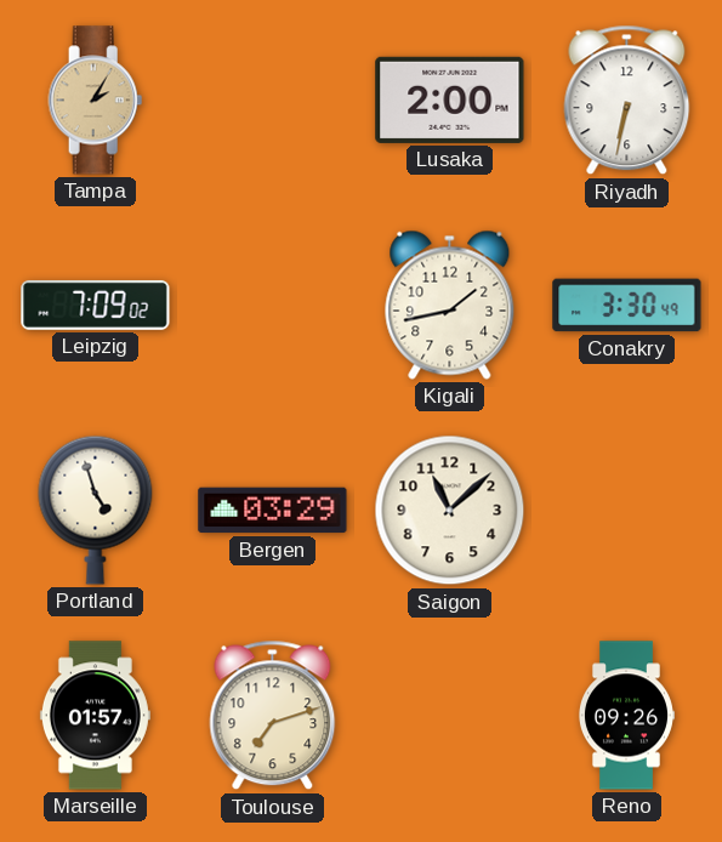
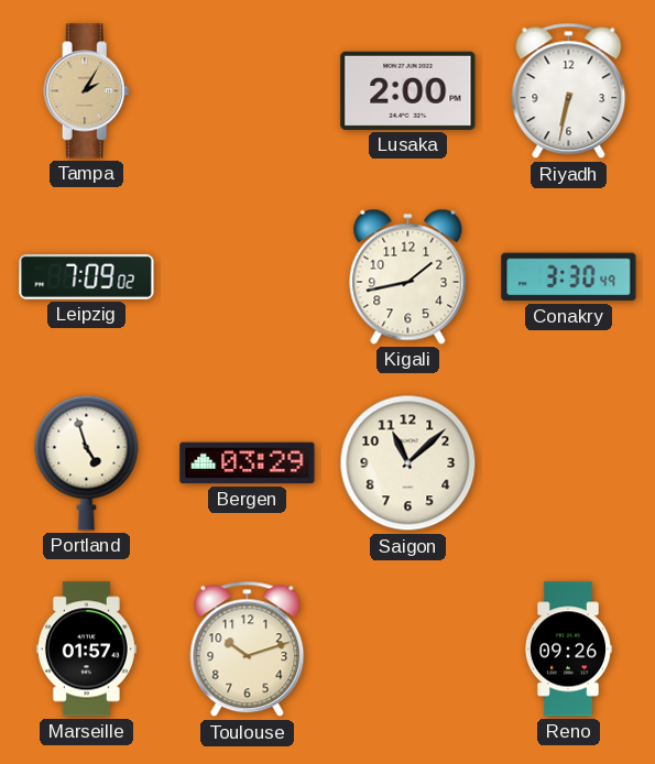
Toulouse: 7:12 -> 10:12
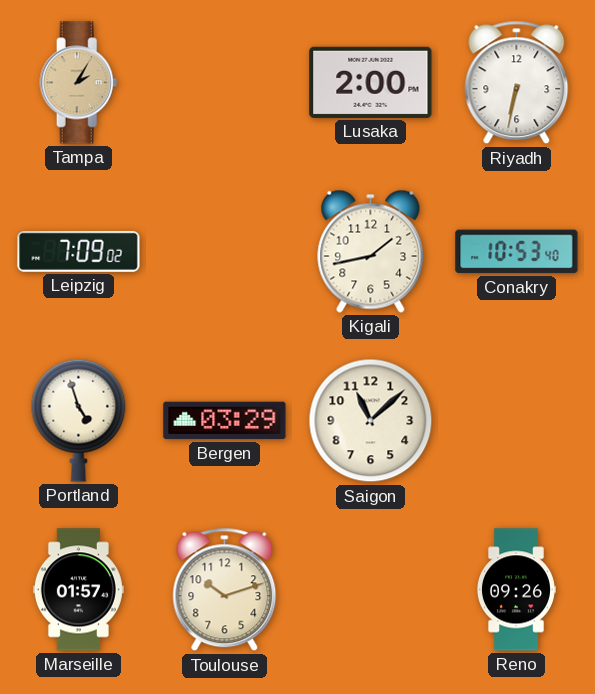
Conakry: 3:30 -> 10:53
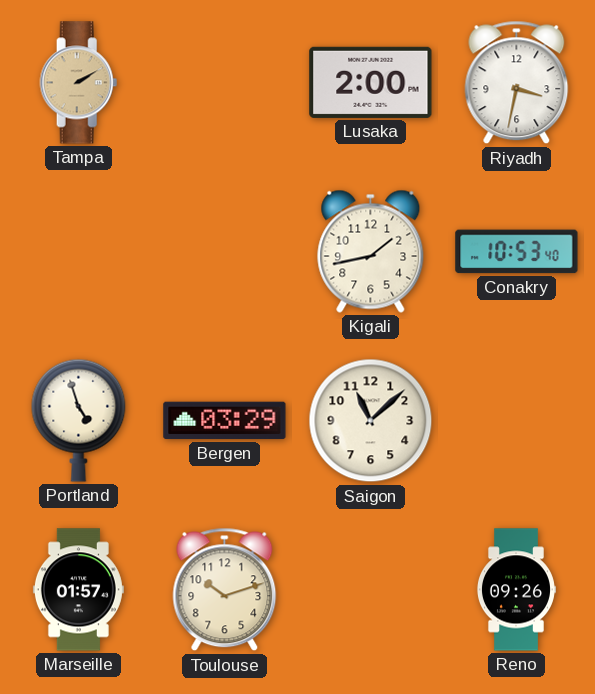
Tampa: 2:05 -> 2:10
Riyadh: 6:32 -> 3:32
Leipzig: 7:09 -> none
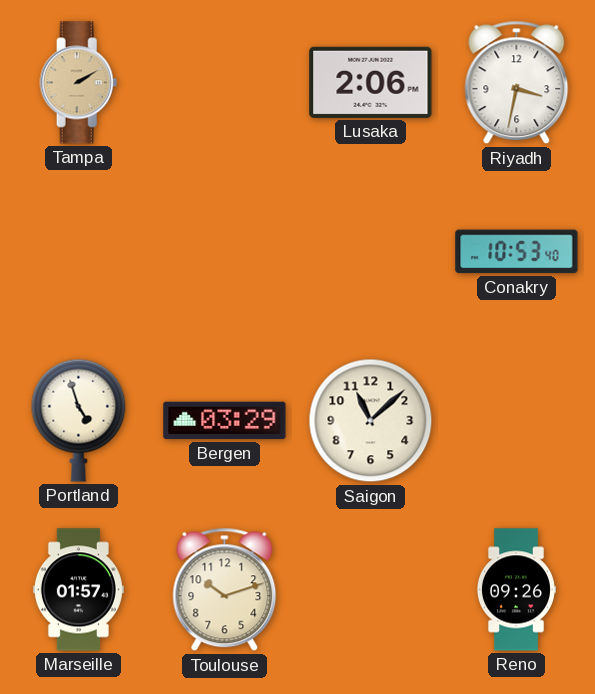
Lusaka: 2:00 -> 2:06
Kigali: 1:43 -> none
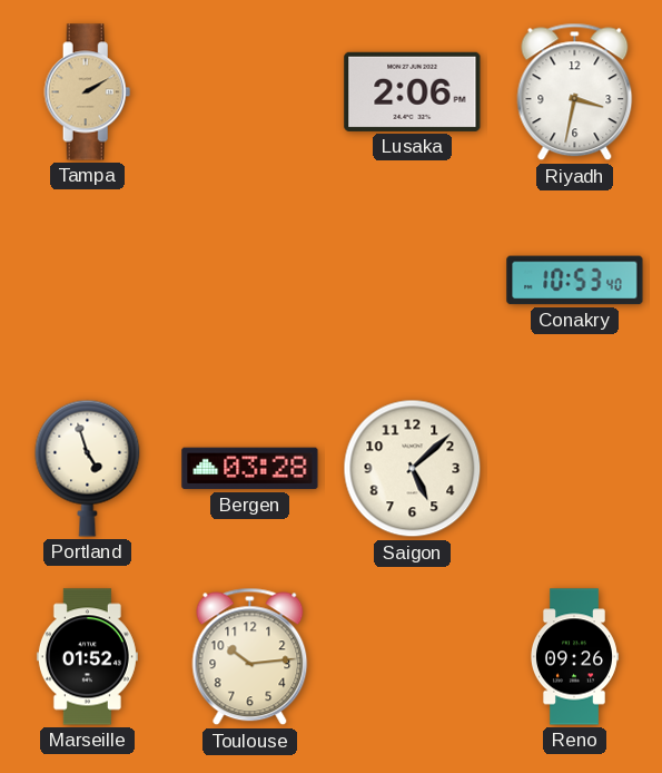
Bergen: 03:29 -> 03:28
Saigon: 11:08 -> 5:08
Marseille: 01:57 -> 01:52
Toulouse: 10:12 -> 10:14
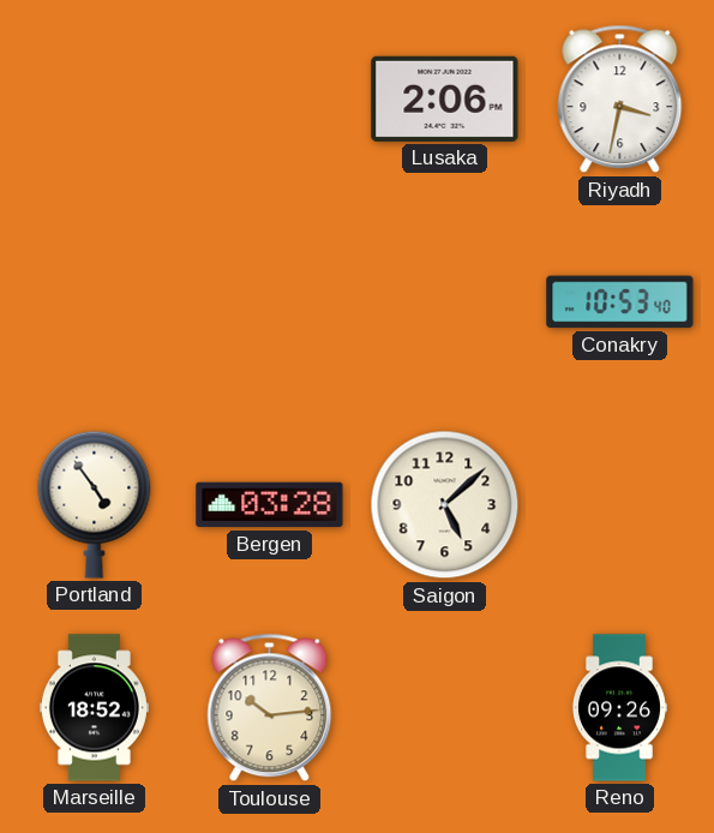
Tampa: 2:10 -> none
Portland: 4:57 -> 4:54
Marseille: 01:52 -> 18:52
